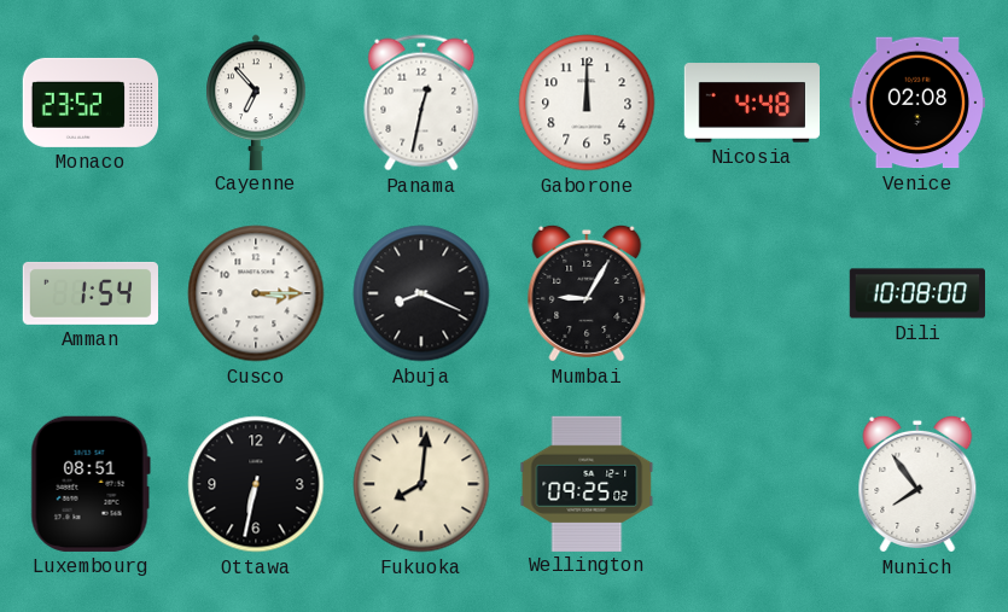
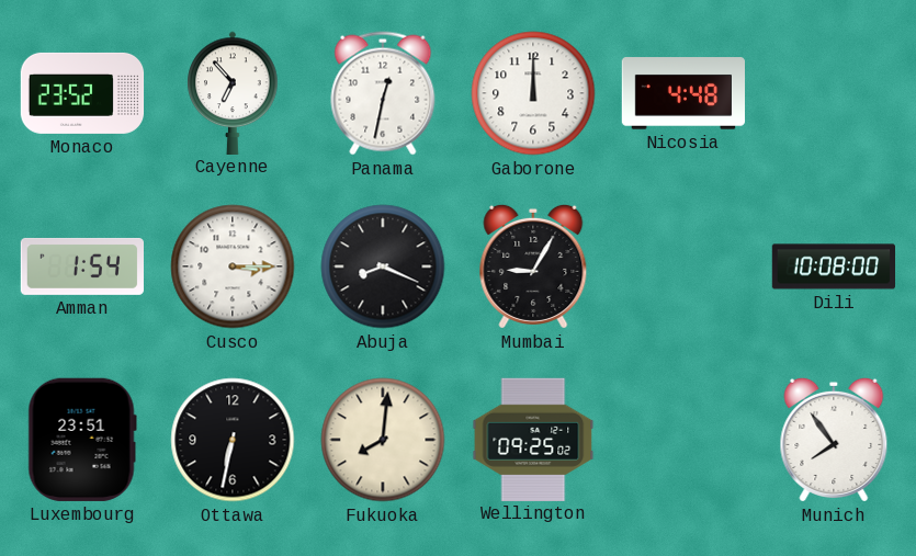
Venice: 02:08 -> none
Luxembourg: 08:51 -> 23:51
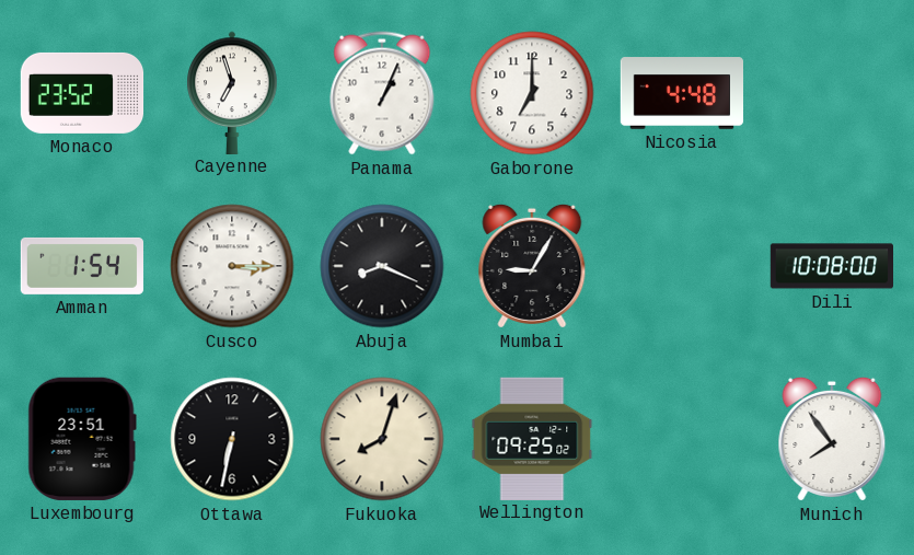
Cayenne: 6:53 -> 6:57
Panama: 12:32 -> 1:04
Gaborone: 12:00 -> 7:00
Fukuoka: 8:01 -> 8:03
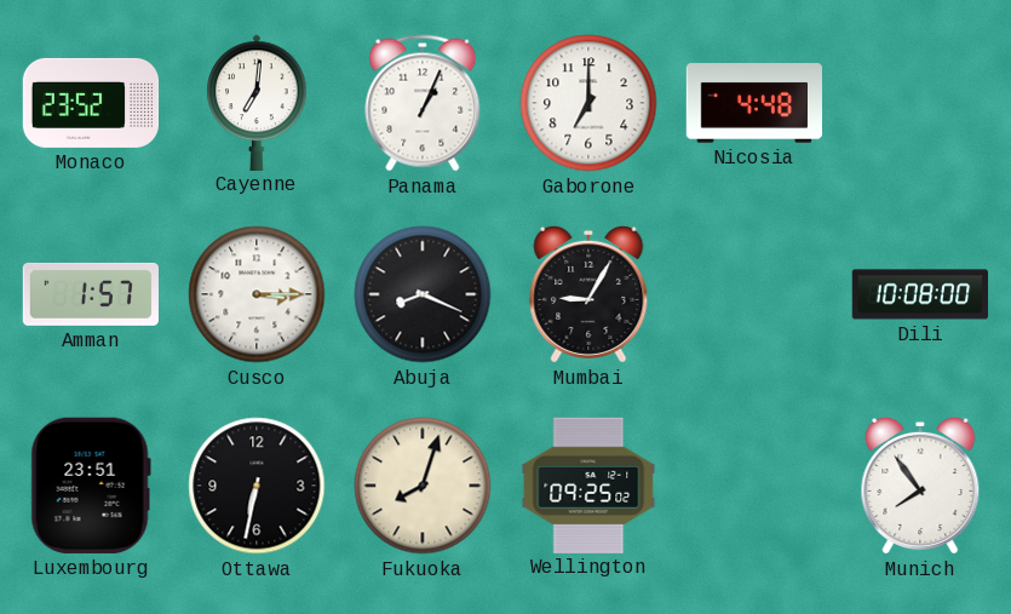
Cayenne: 6:57 -> 7:01
Amman: 1:54 -> 1:57
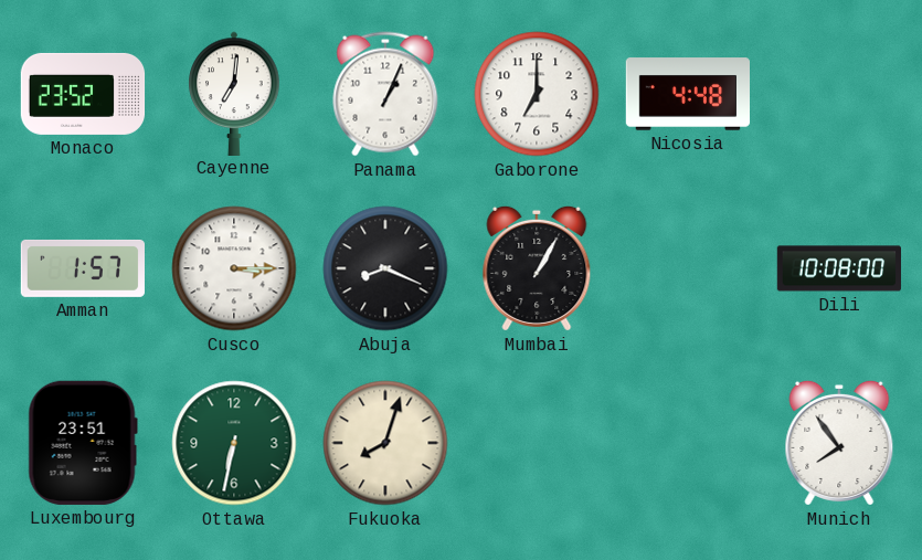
Mumbai: 9:05 -> 1:05
Ottawa dial: black -> green
Wellington: 09:25 -> none
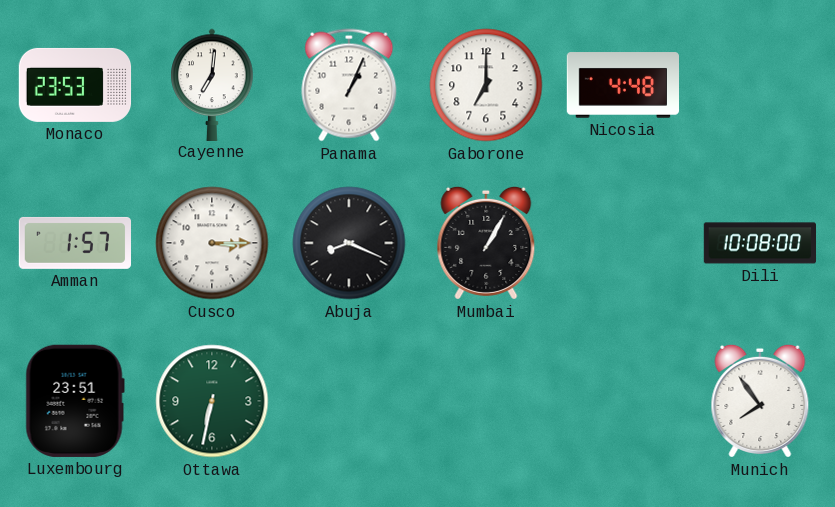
Monaco: 23:52 -> 23:53
Fukuoka: 8:03 -> none
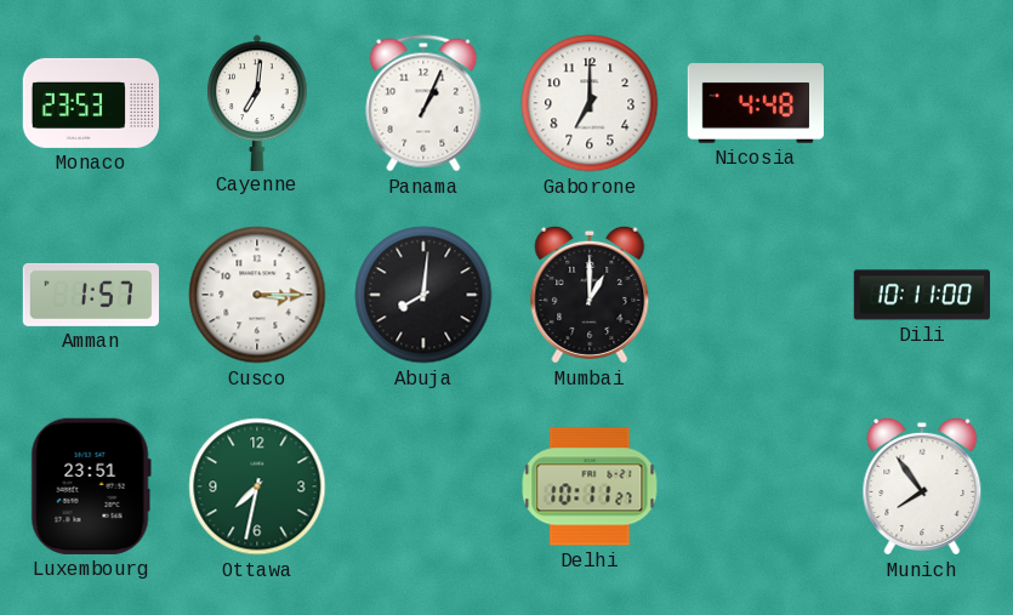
Abuja: 8:19 -> 8:01
Mumbai: 1:05 -> 1:00
Dili: 10:08 -> 10:11
Ottawa: 6:32 -> 7:32
Delhi: none -> 10:11
